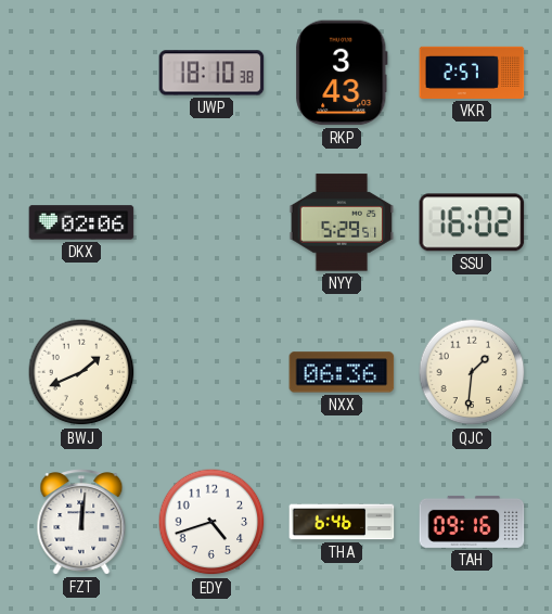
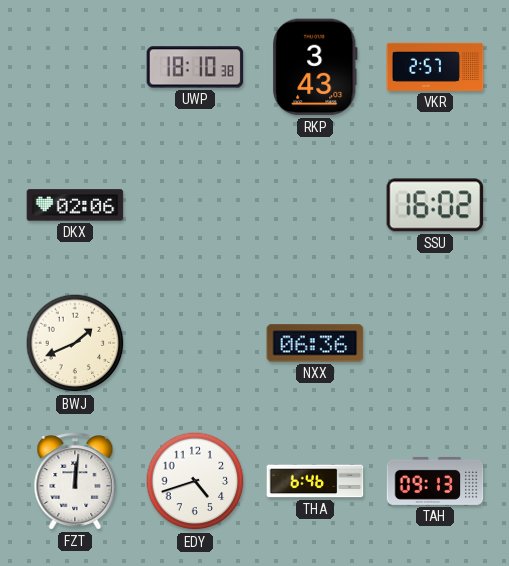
NYY: 5:29 -> none
QJC: 1:31 -> none
TAH: 09:16 -> 09:13
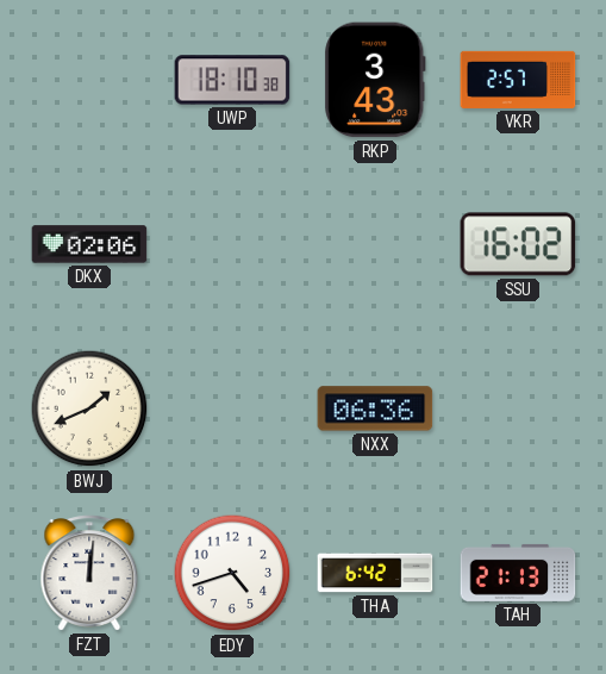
THA: 6:46 -> 6:42
TAH: 09:13 -> 21:13
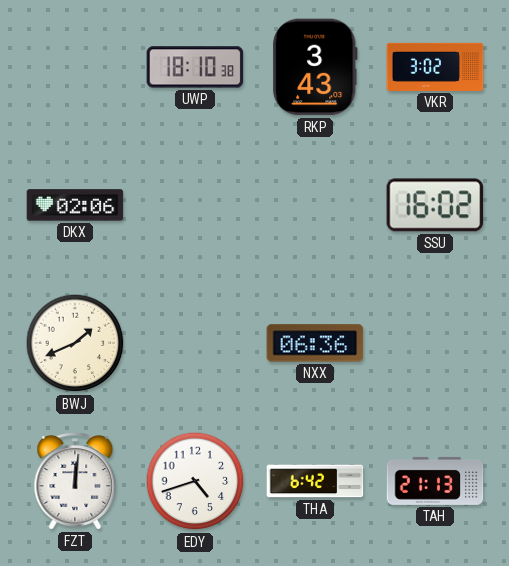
VKR: 2:57 -> 3:02
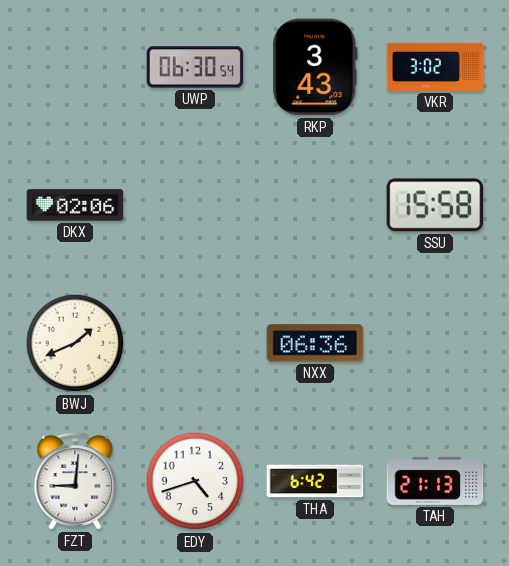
UWP: 18:10 -> 06:30
SSU: 16:02 -> 15:58
FZT: 12:01 -> 9:01
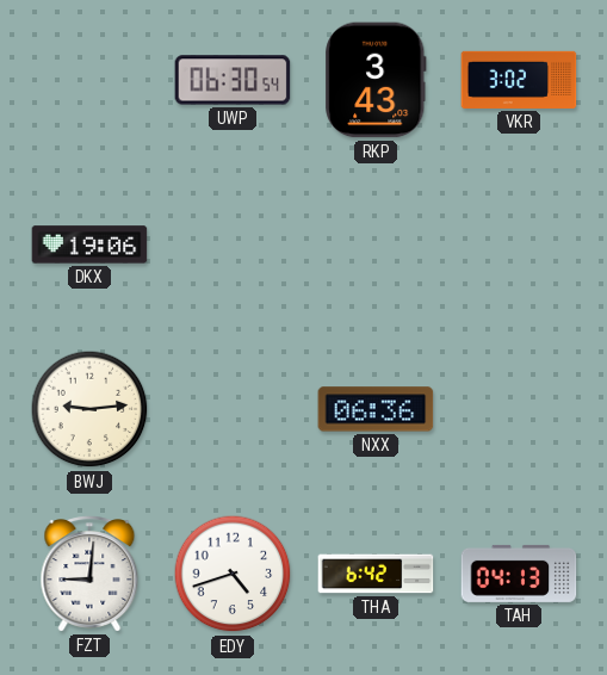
DKX: 02:06 -> 19:06
SSU: 15:58 -> none
BWJ: 1:41 -> 9:14
TAH: 21:13 -> 04:13
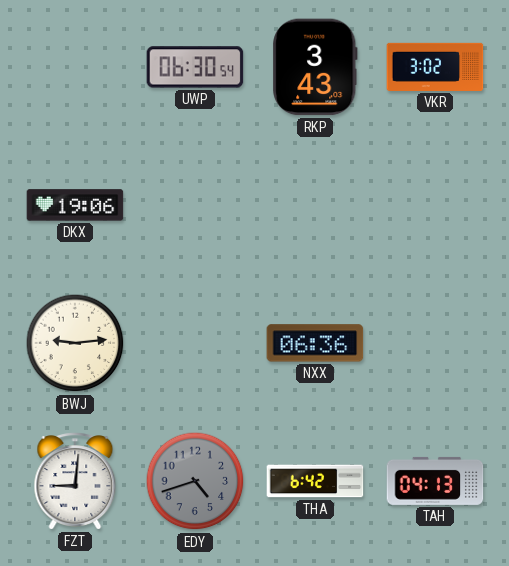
EDY dial: white -> grey
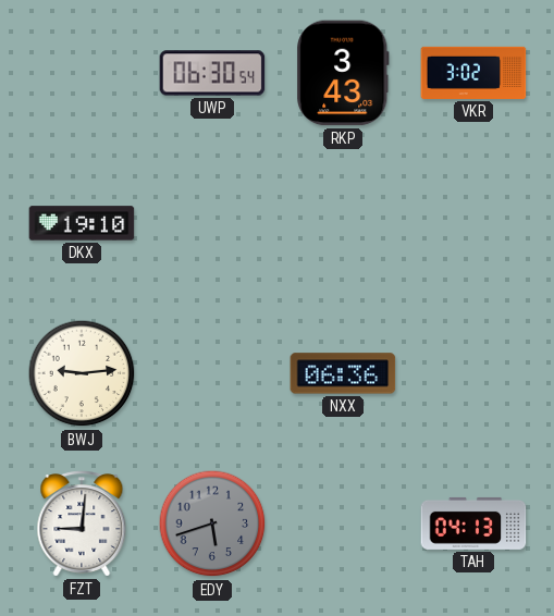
DKX: 19:06 -> 19:10
EDY: 4:42 -> 5:42
THA: 6:42 -> none
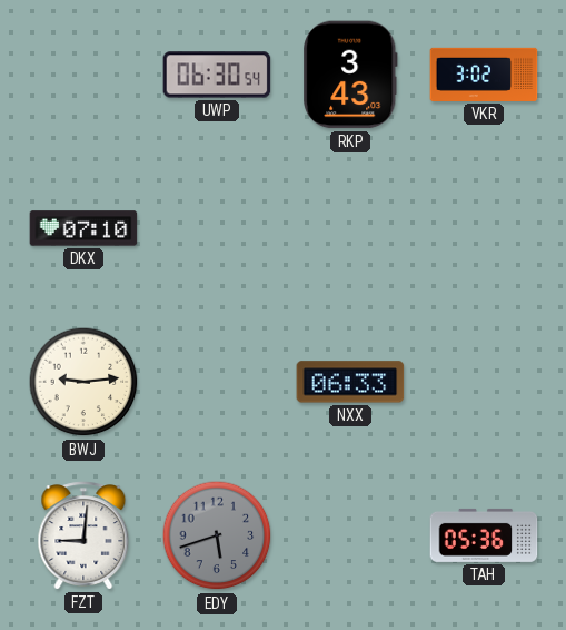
DKX: 19:10 -> 07:10
NXX: 06:36 -> 06:33
TAH: 04:13 -> 05:36
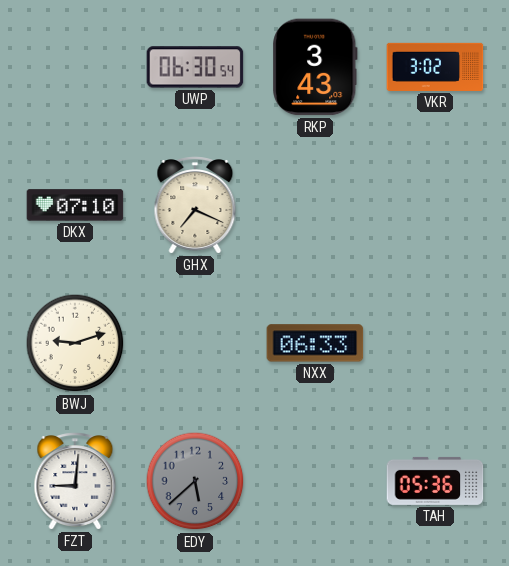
GHX: none -> 7:19
BWJ: 9:14 -> 9:12
EDY: 5:42 -> 5:38
